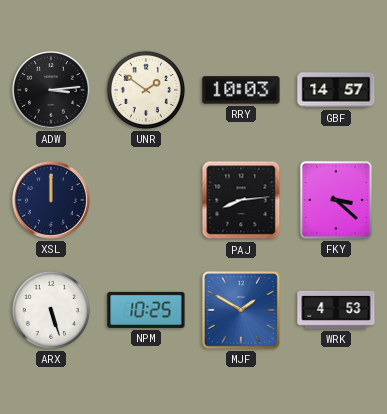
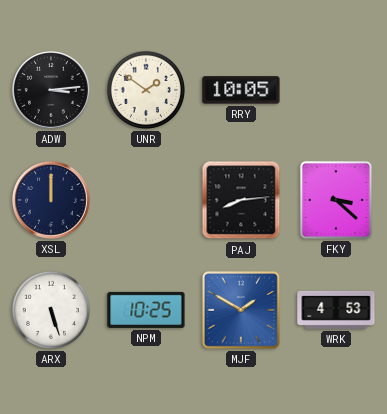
RRY: 10:03 -> 10:05
GBF: 14:57 -> none
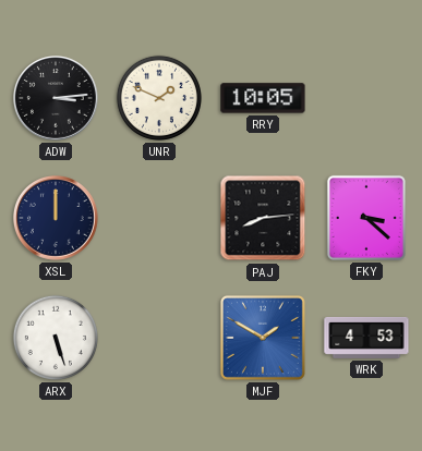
UNR: 1:51 -> 1:49
NPM: 10:25 -> none
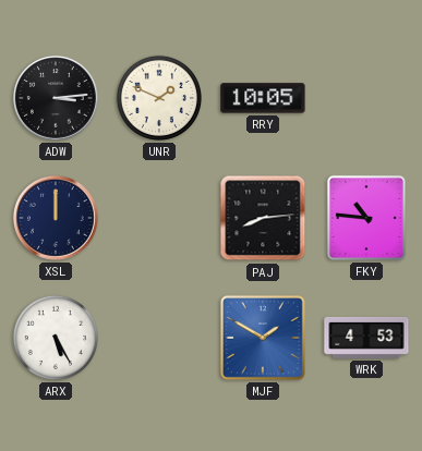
FKY: 3:22 -> 10:46
ARX: 5:27 -> 5:25
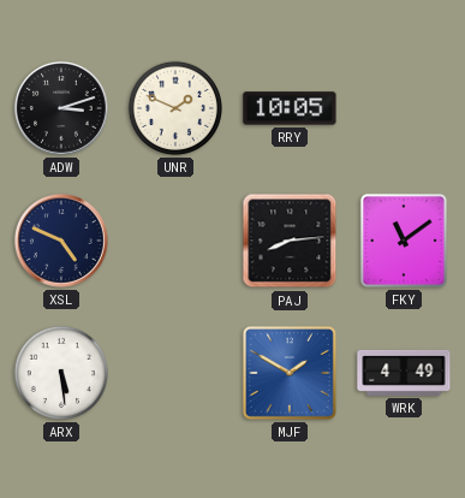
ADW: 3:14 -> 3:12
XSL: 12:00 -> 4:49
FKY: 10:46 -> 11:09
ARX: 5:25 -> 5:29
WRK: 4:53 -> 4:49
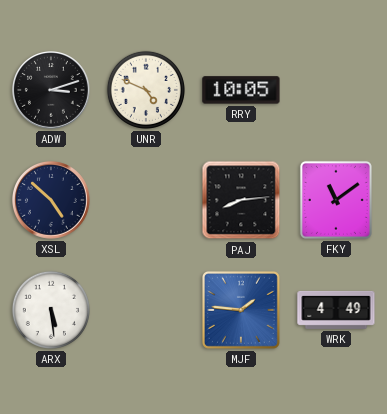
UNR: 1:49 -> 4:49
XSL: 4:49 -> 4:52
MJF: 1:50 -> 1:46
